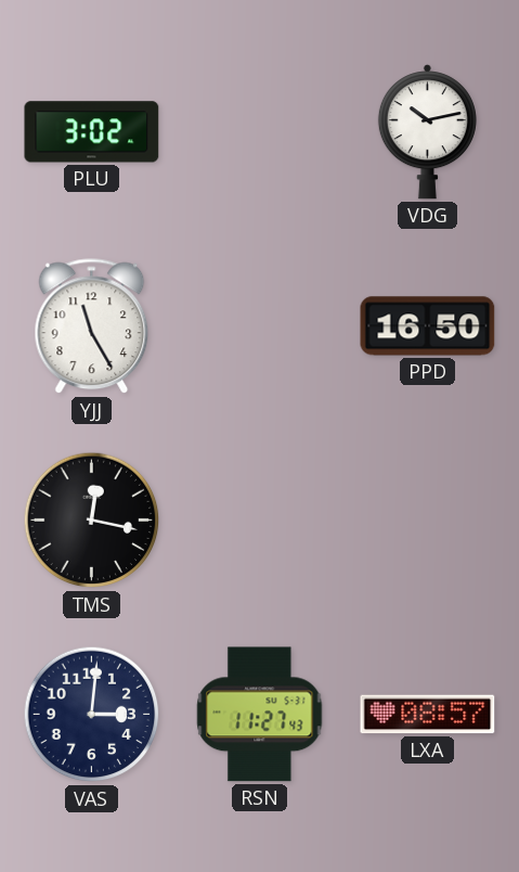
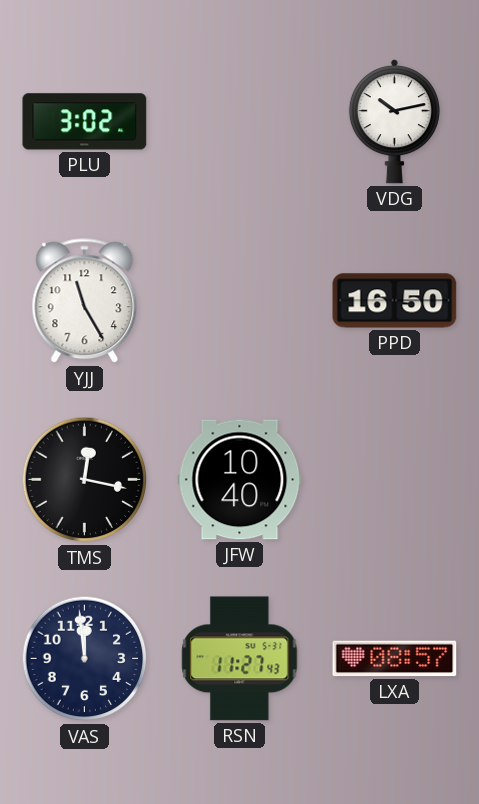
JFW: none -> 10:40
VAS: 3:01 -> 11:59
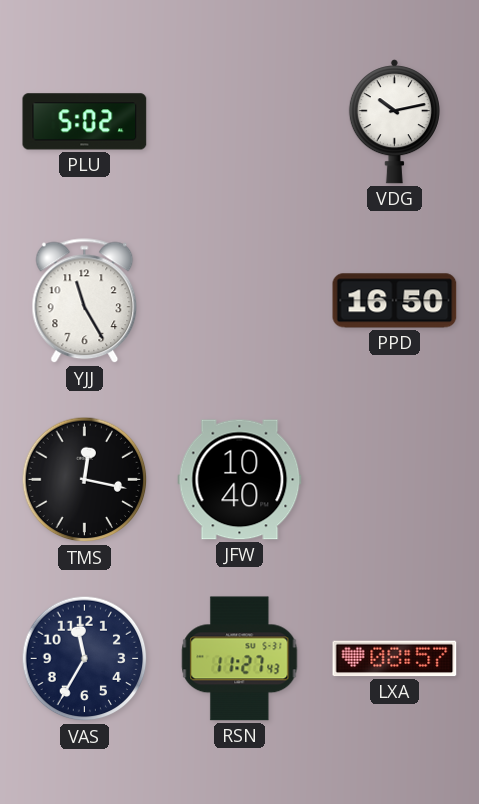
PLU: 3:02 -> 5:02
VAS: 11:59 -> 11:35
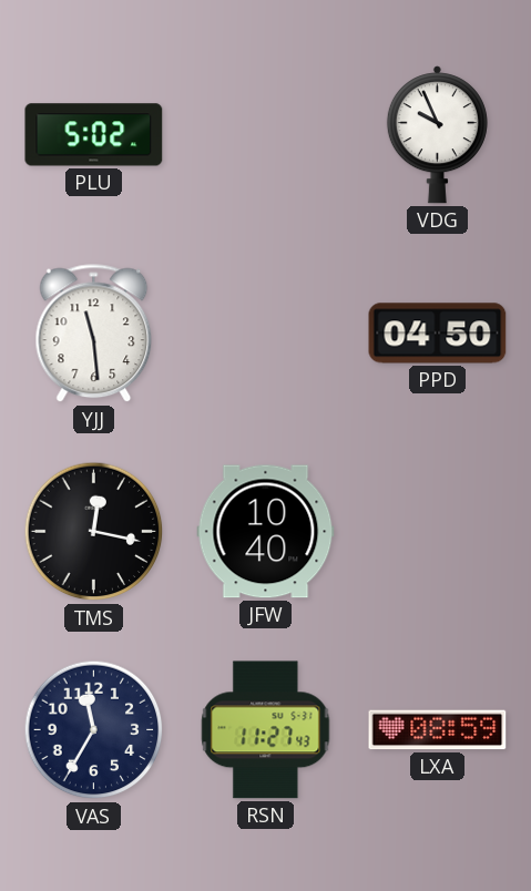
VDG: 10:13 -> 9:56
YJJ: 11:25 -> 11:29
PPD: 16:50 -> 04:50
LXA: 08:57 -> 08:59
